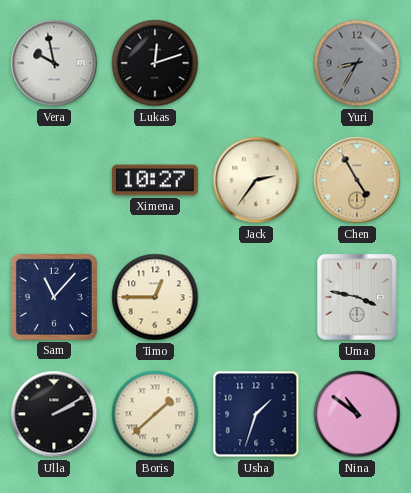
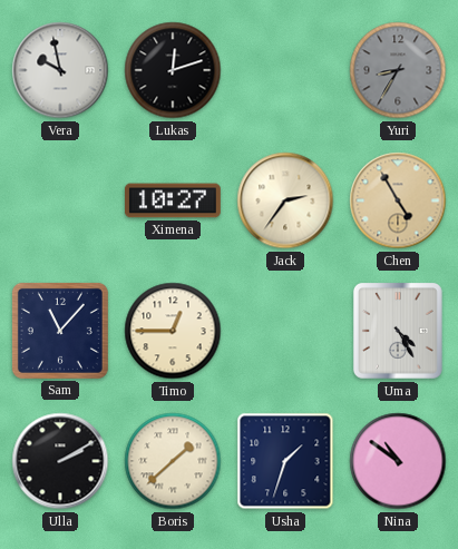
Uma: 3:47 -> 4:25
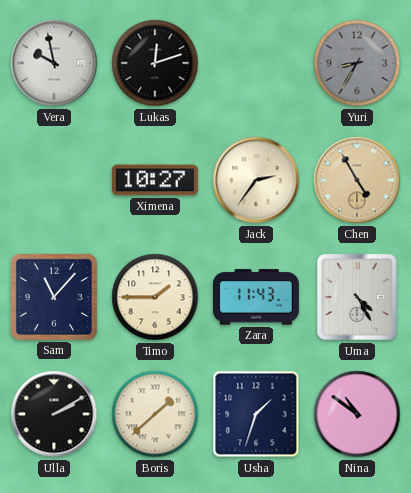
Timo: 12:45 -> 1:45
Zara: none -> 11:43
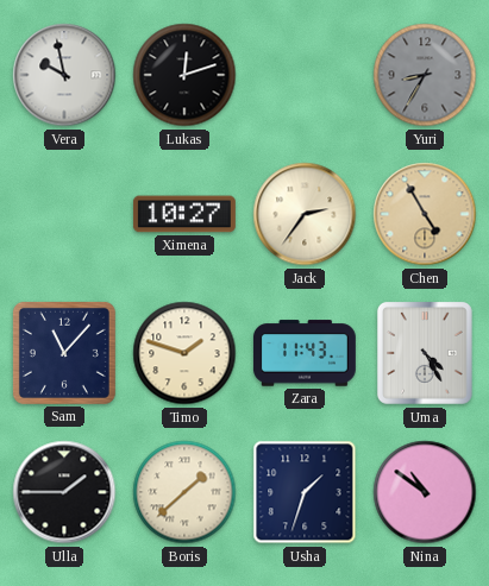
Timo: 1:45 -> 1:48
Ulla: 2:10 -> 1:45
